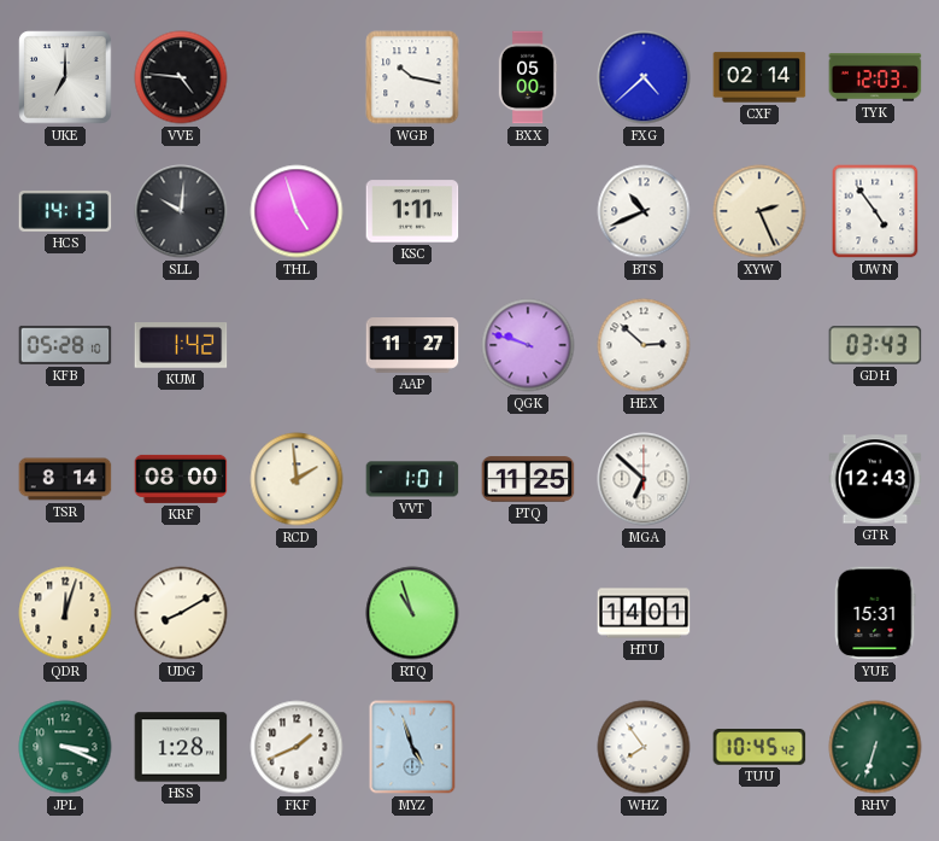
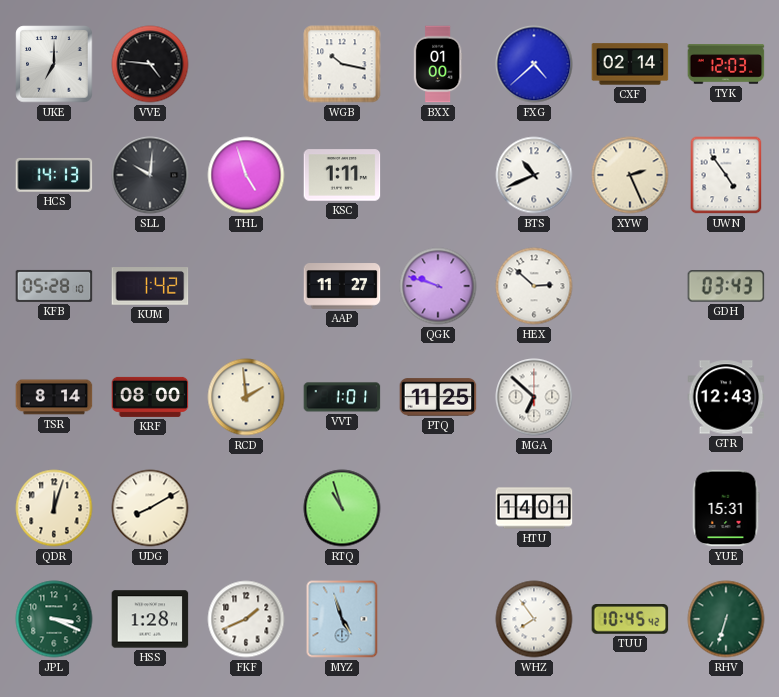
BXX: 05:00 -> 01:00
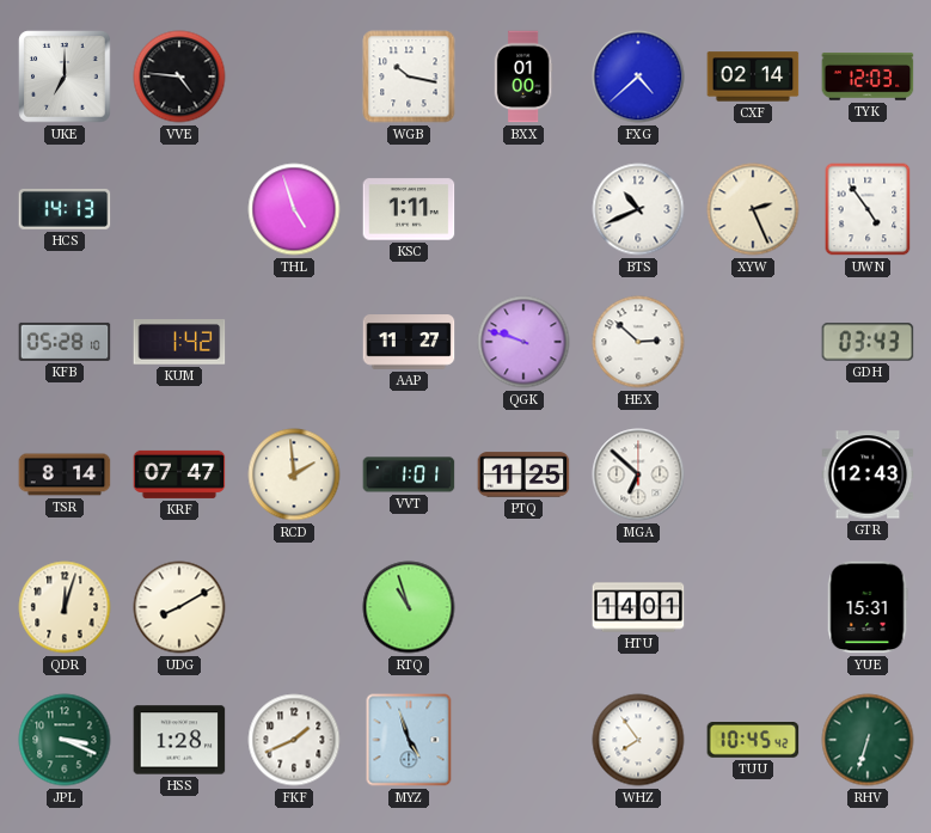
SLL: 10:01 -> none
KRF: 08:00 -> 07:47
